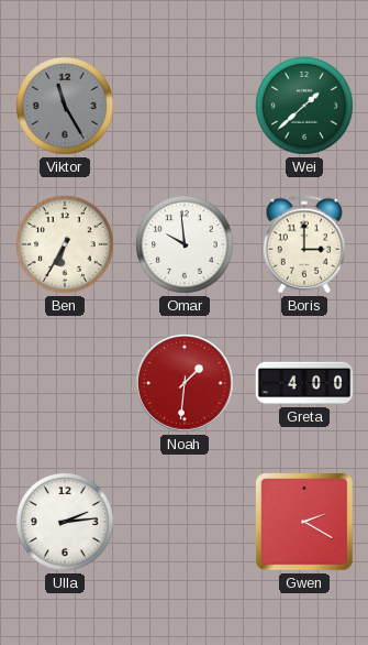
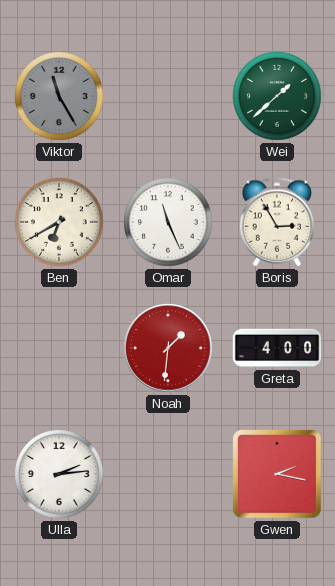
Ben: 6:35 -> 6:40
Omar: 9:59 -> 11:26
Boris: 3:00 -> 2:55
Gwen: 2:20 -> 2:17
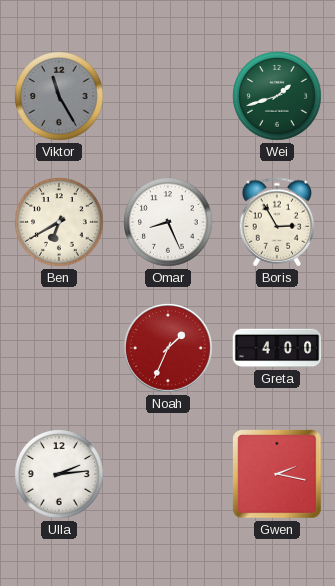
Wei: 1:38 -> 1:42
Omar: 11:26 -> 8:26
Noah: 1:31 -> 1:34
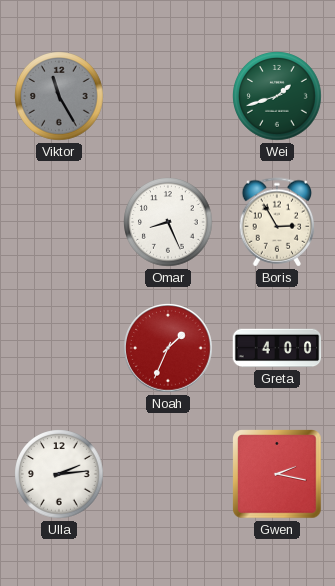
Ben: 6:40 -> none
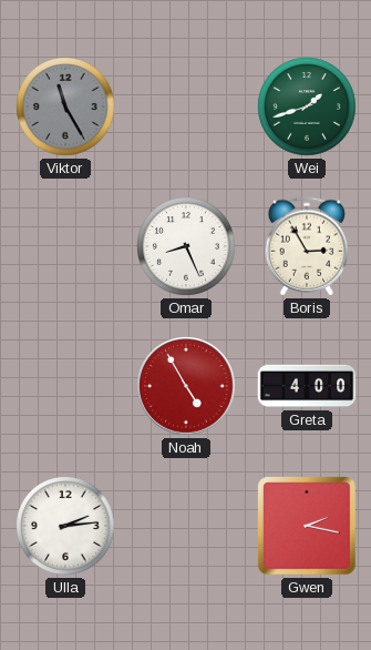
Noah: 1:34 -> 4:55
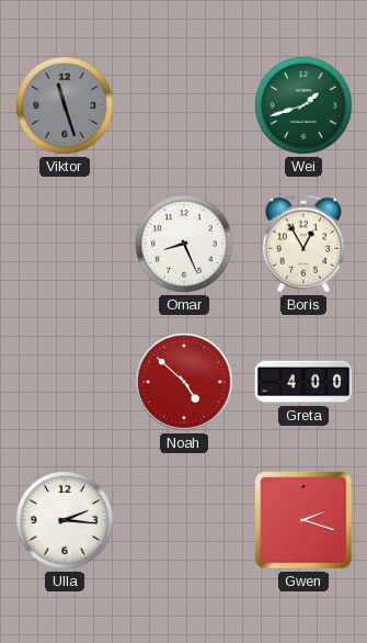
Viktor: 11:25 -> 11:27
Boris: 2:55 -> 12:55
Noah: 4:55 -> 4:52
Ulla: 2:14 -> 2:16
Gwen: 2:17 -> 2:18
